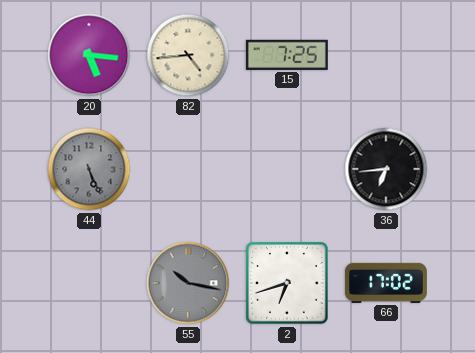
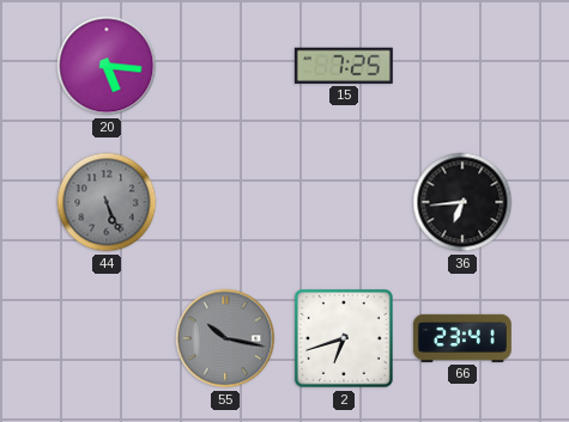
82: 4:44 -> none
66: 17:02 -> 23:41
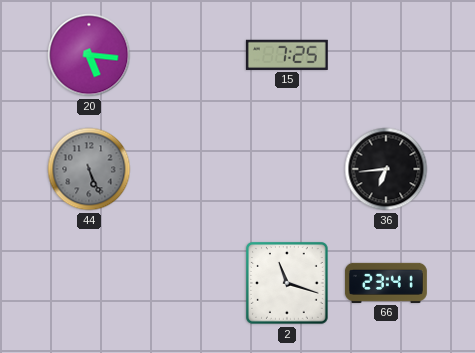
55: 10:17 -> none
2: 6:42 -> 11:18
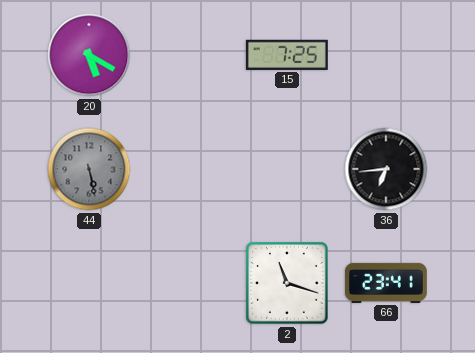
20: 5:16 -> 5:20
44: 5:26 -> 5:28
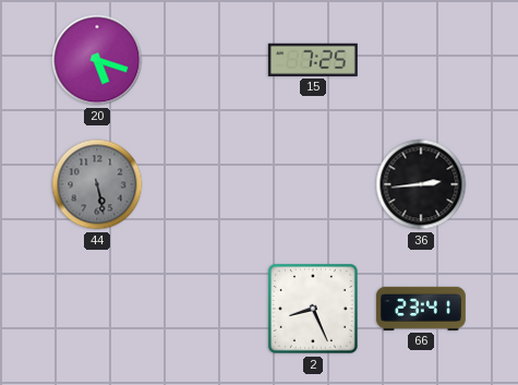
20: 5:20 -> 5:18
36: 6:44 -> 2:44
2: 11:18 -> 8:26
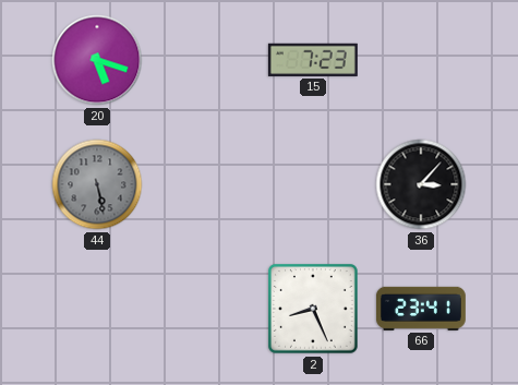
15: 7:25 -> 7:23
36: 2:44 -> 3:07
